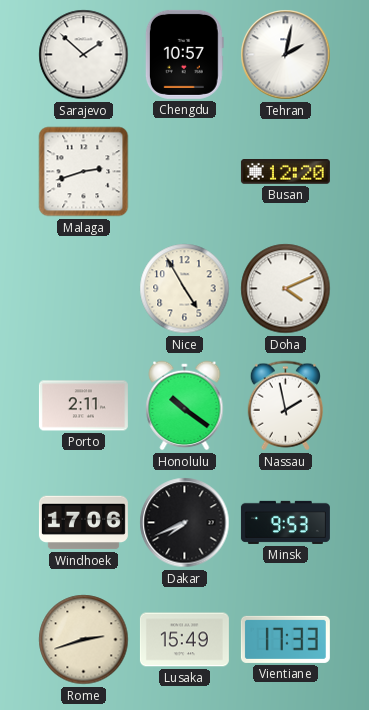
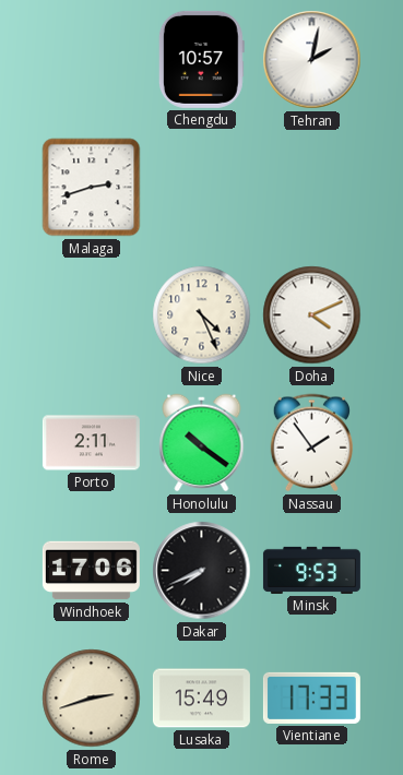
Sarajevo: 1:52 -> none
Busan: 12:20 -> none
Nice: 4:55 -> 4:26
Nassau: 1:58 -> 1:54
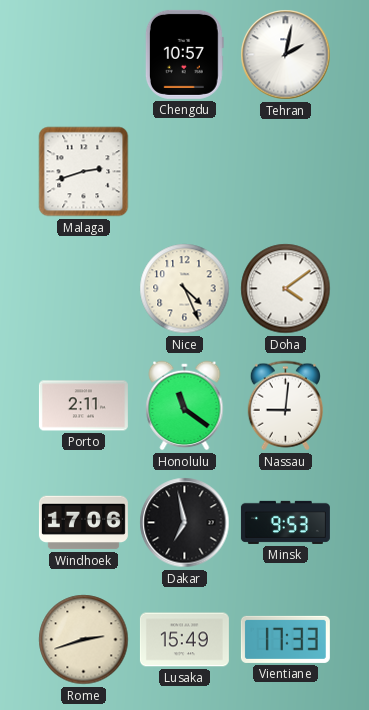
Doha: 4:11 -> 4:09
Honolulu: 10:21 -> 11:21
Nassau: 1:54 -> 9:01
Dakar: 7:41 -> 6:58
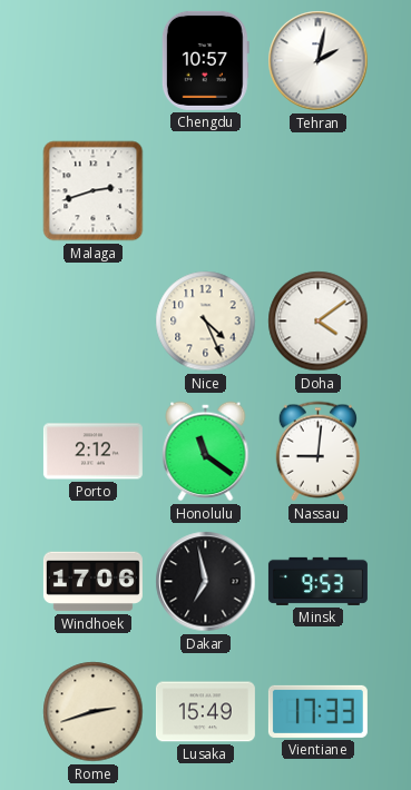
Porto: 2:11 -> 2:12
